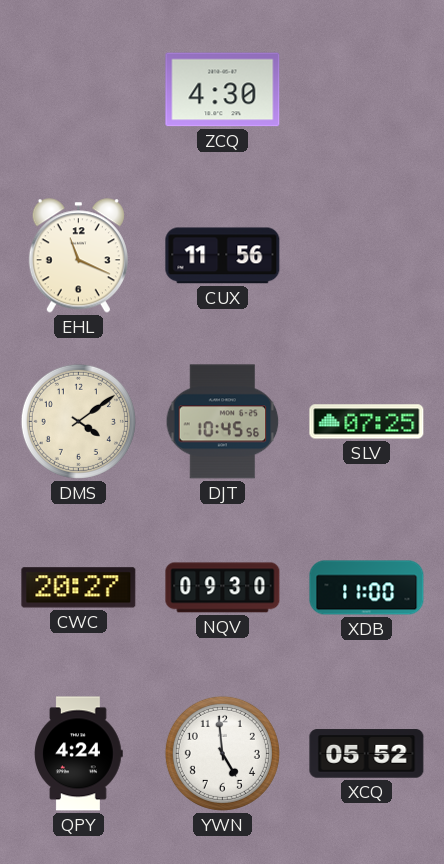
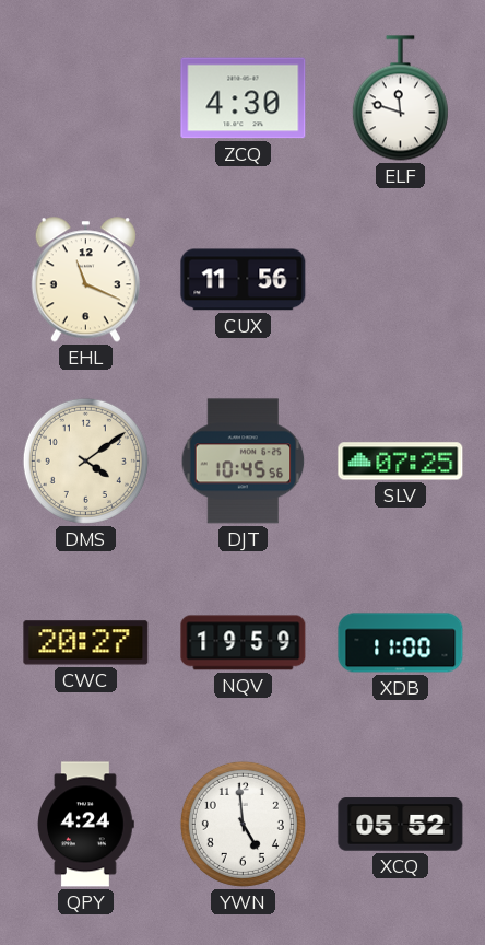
ELF: none -> 11:48
NQV: 09:30 -> 19:59
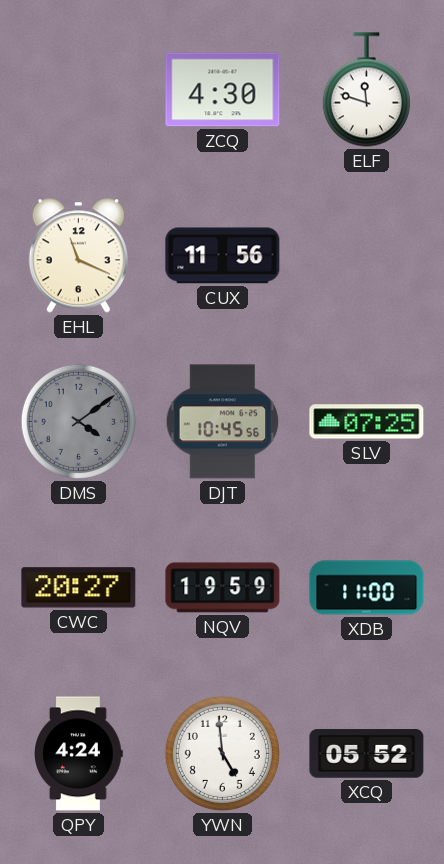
DMS dial: cream -> grey
